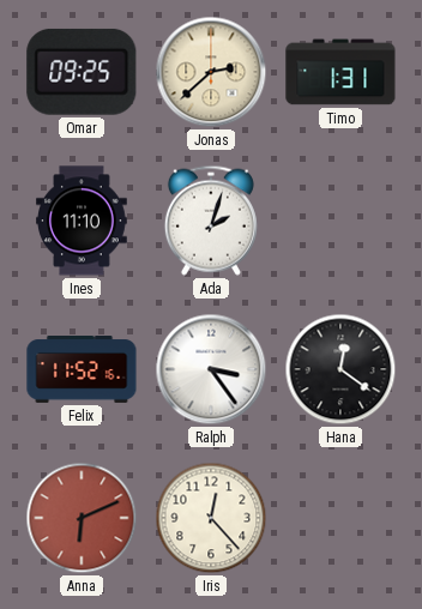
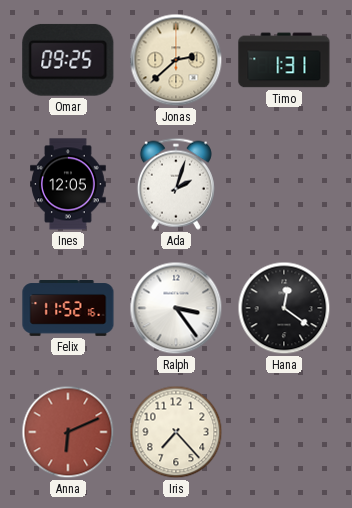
Ines: 11:10 -> 12:05
Iris: 12:23 -> 7:23
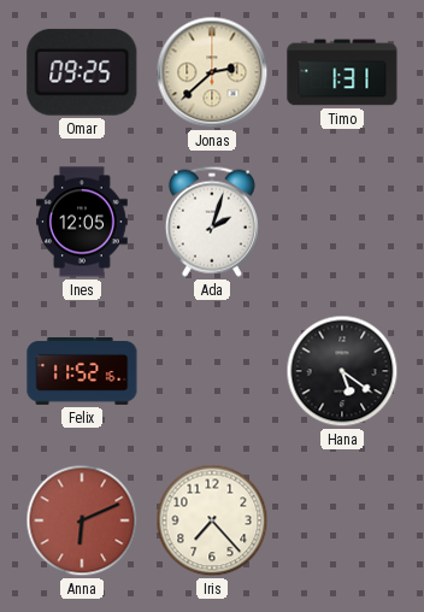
Ralph: 3:24 -> none
Hana: 12:21 -> 5:21
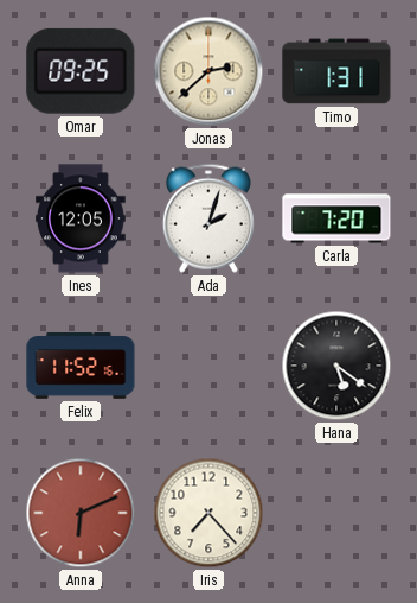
Carla: none -> 7:20
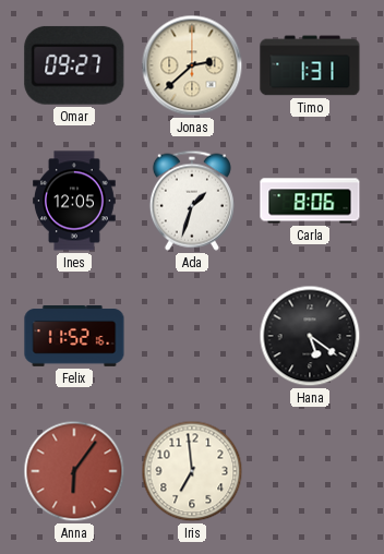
Omar: 09:25 -> 09:27
Ada: 2:03 -> 1:33
Carla: 7:20 -> 8:06
Anna: 6:11 -> 6:06
Iris: 7:23 -> 6:59
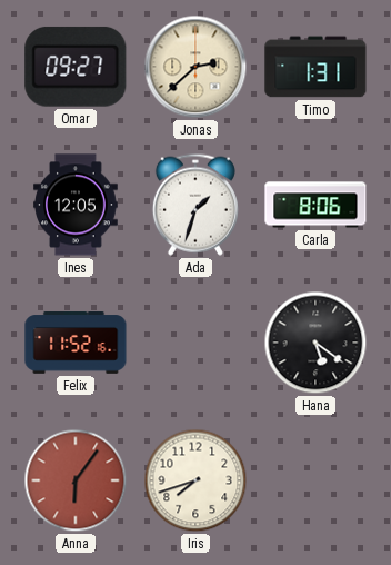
Iris: 6:59 -> 7:42
